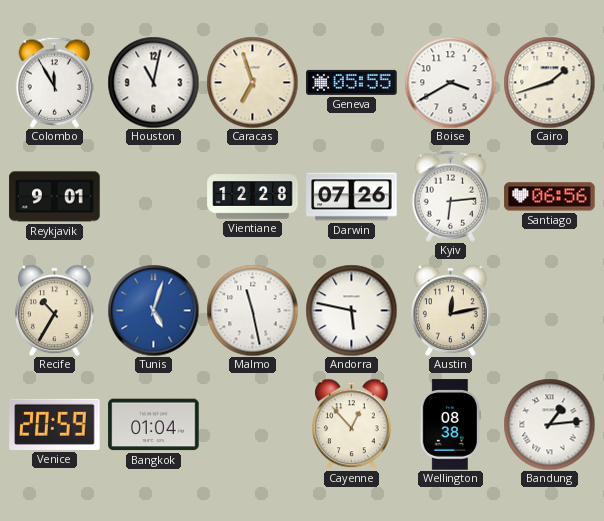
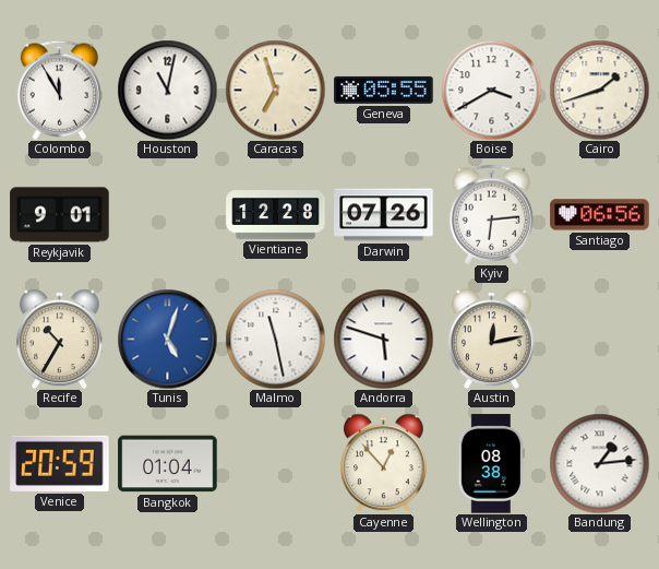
Andorra: 5:47 -> 5:48
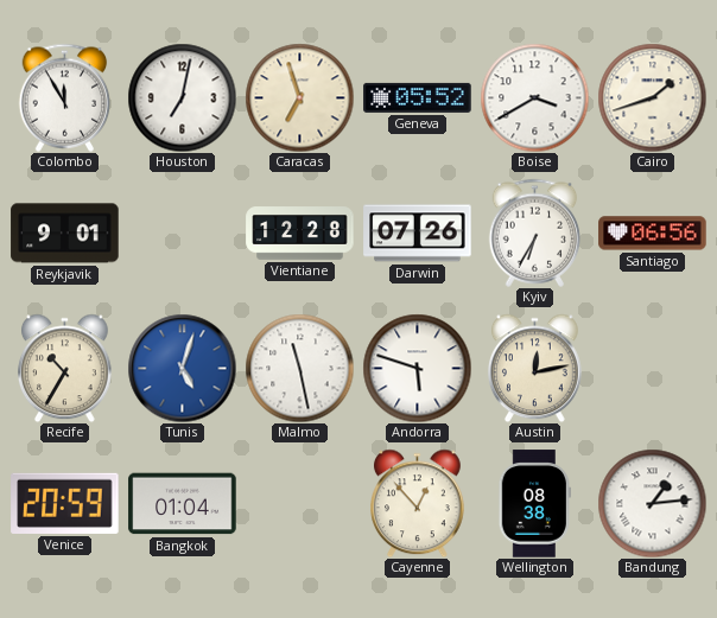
Houston: 11:02 -> 7:02
Geneva: 05:55 -> 05:52
Kyiv: 6:14 -> 6:35
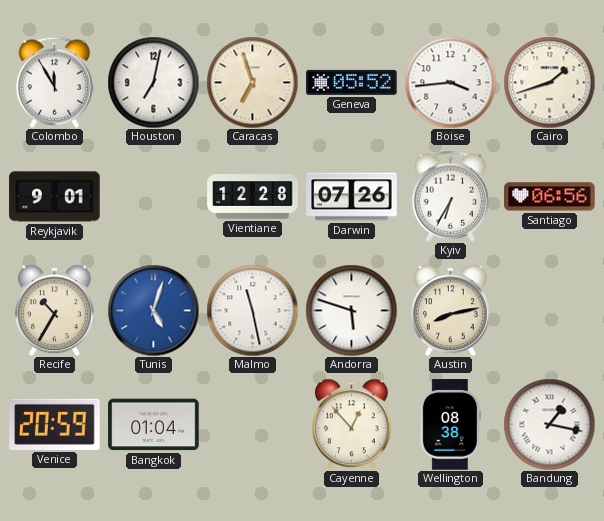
Boise: 3:40 -> 3:44
Austin: 12:13 -> 8:13
Bandung: 1:14 -> 1:17
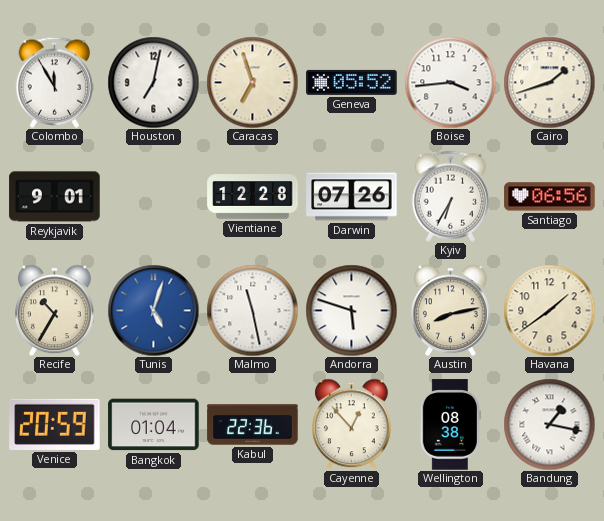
Havana: none -> 1:39
Kabul: none -> 22:36
